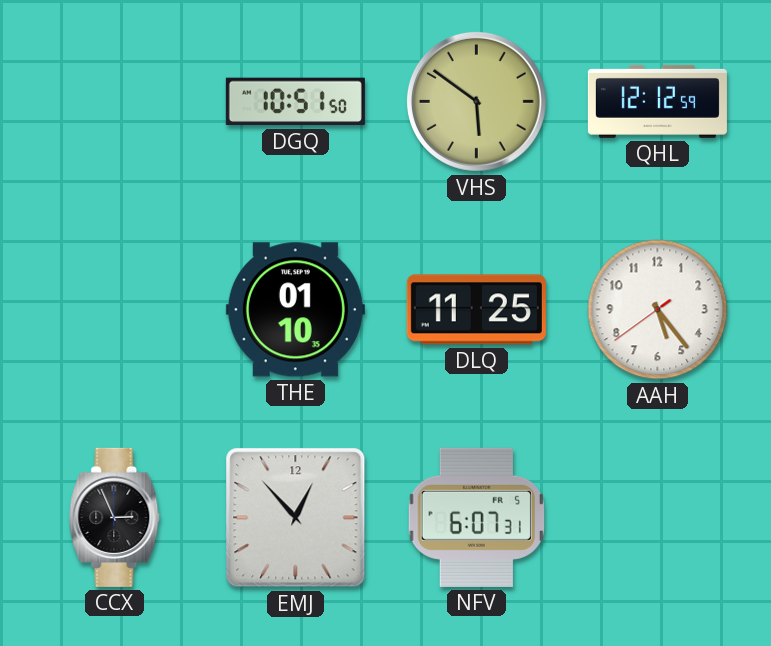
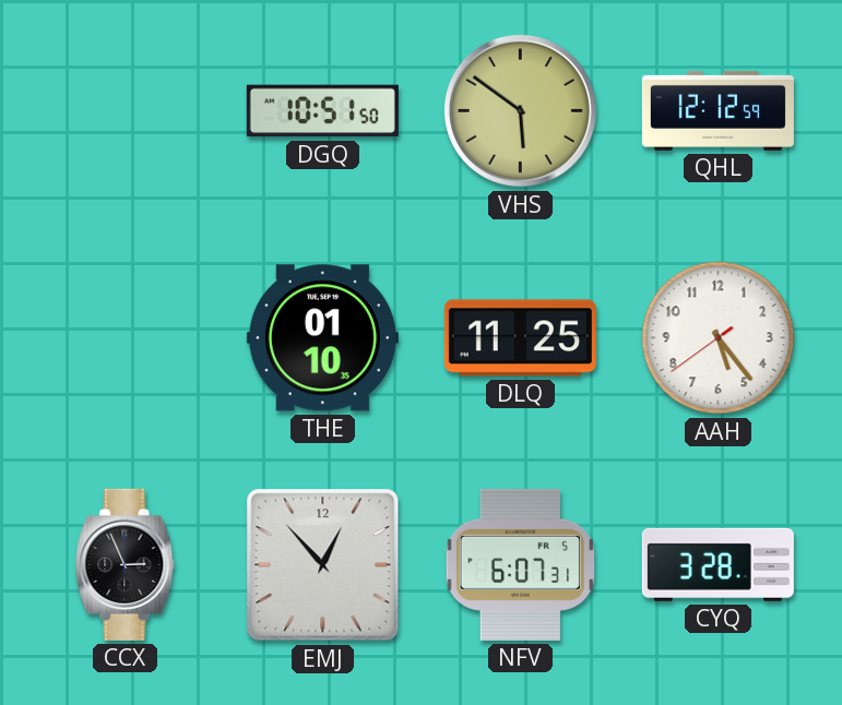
CYQ: none -> 3:28
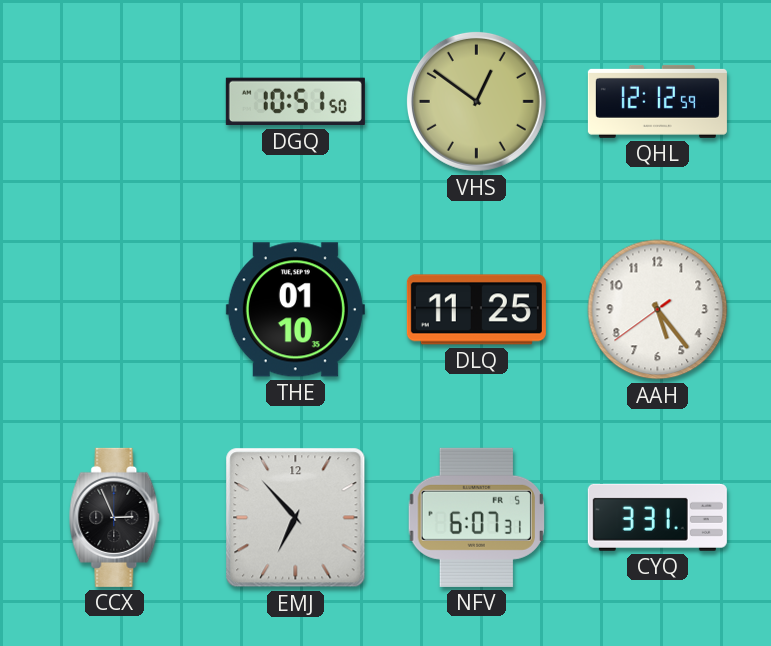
VHS: 5:51 -> 12:51
EMJ: 12:53 -> 6:53
CYQ: 3:28 -> 3:31
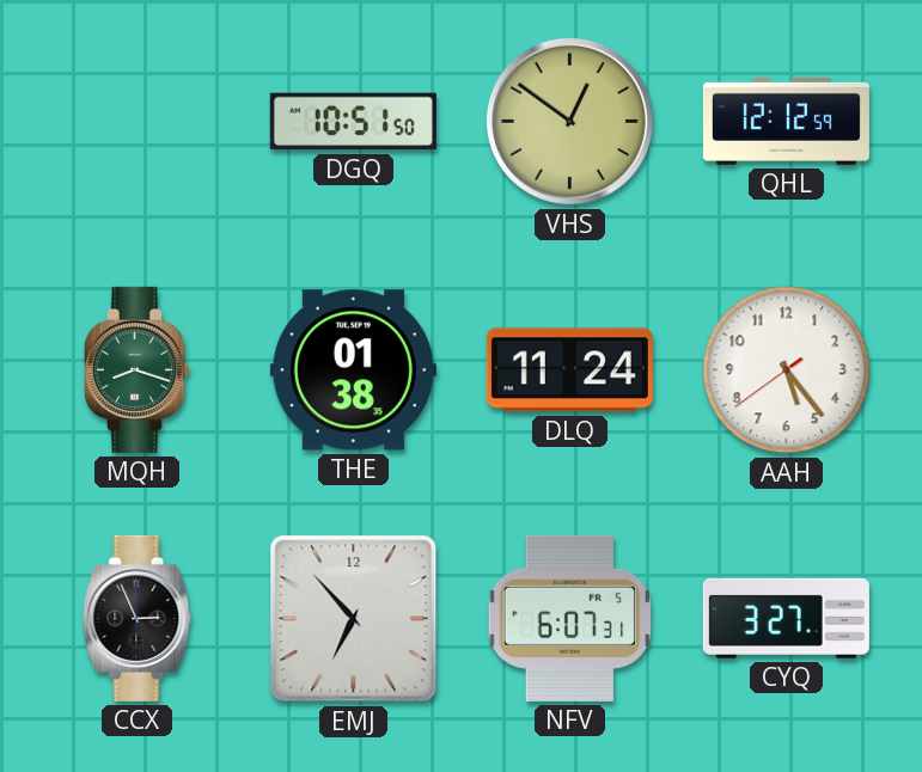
MQH: none -> 8:18
THE: 01:10 -> 01:38
DLQ: 11:25 -> 11:24
CYQ: 3:31 -> 3:27
